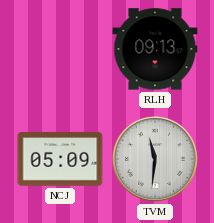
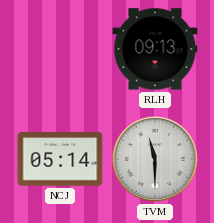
NCJ: 05:09 -> 05:14
TVM: 11:31 -> 11:30
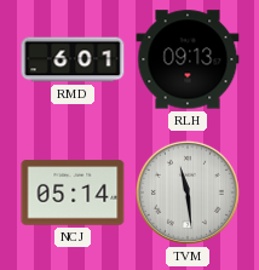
RMD: none -> 6:01
TVM: 11:30 -> 11:29
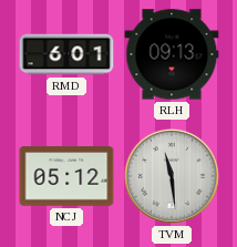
NCJ: 05:14 -> 05:12
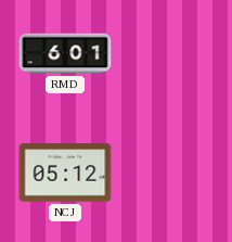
RLH: 09:13 -> none
TVM: 11:29 -> none
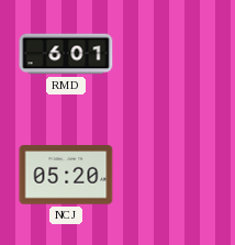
NCJ: 05:12 -> 05:20
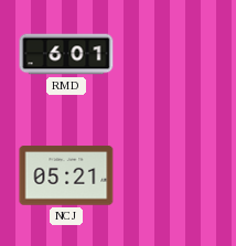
NCJ: 05:20 -> 05:21
